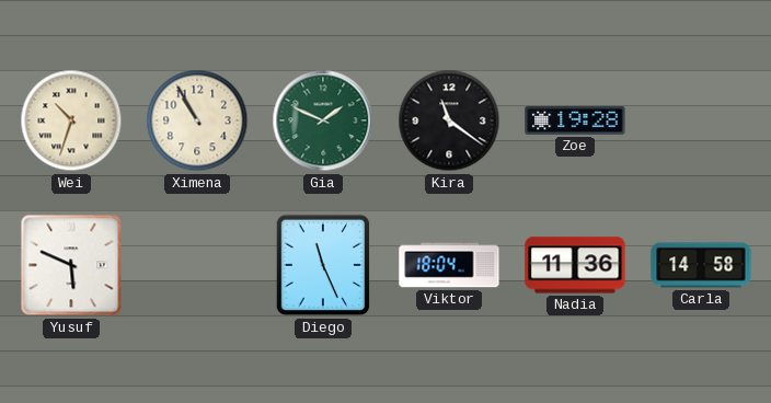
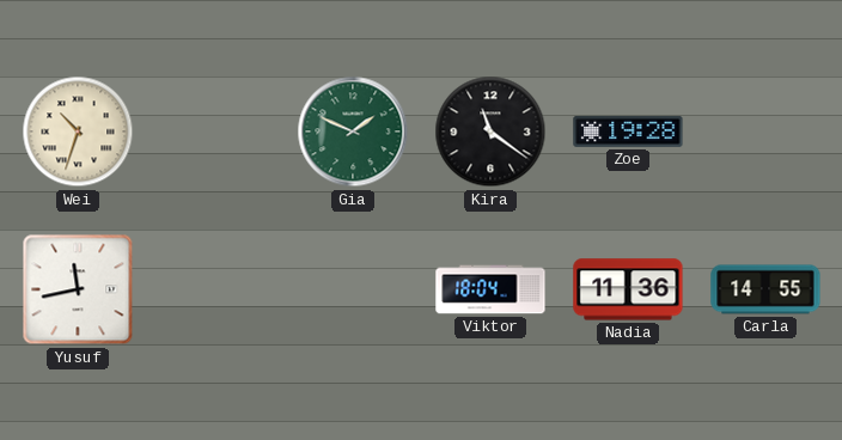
Ximena: 10:55 -> none
Yusuf: 5:49 -> 11:43
Diego: 11:26 -> none
Carla: 14:58 -> 14:55
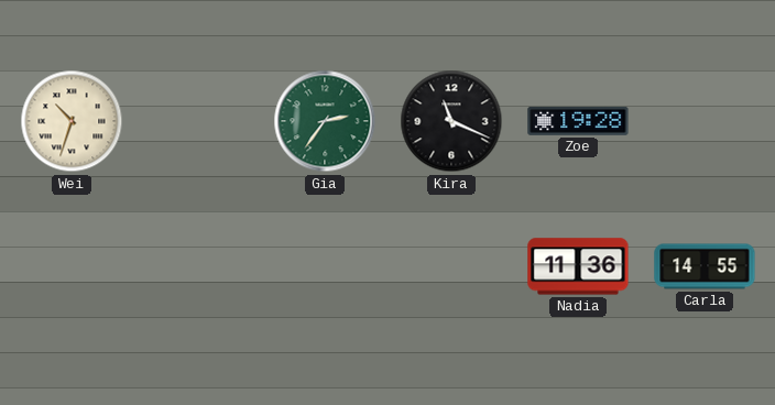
Gia: 1:49 -> 2:36
Kira: 11:21 -> 11:19
Yusuf: 11:43 -> none
Viktor: 18:04 -> none
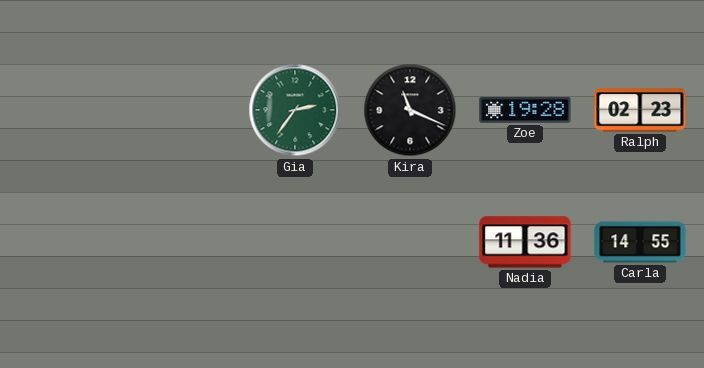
Wei: 10:33 -> none
Ralph: none -> 02:23
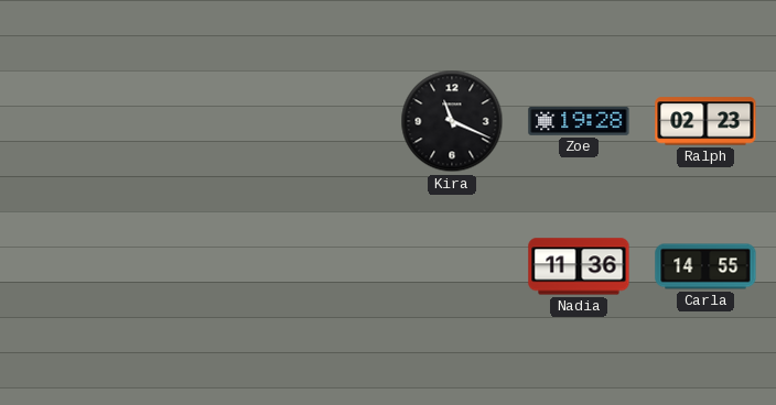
Gia: 2:36 -> none
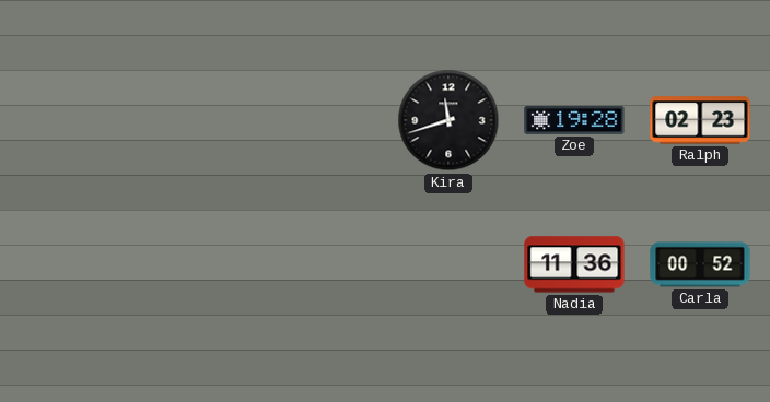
Kira: 11:19 -> 11:42
Carla: 14:55 -> 00:52
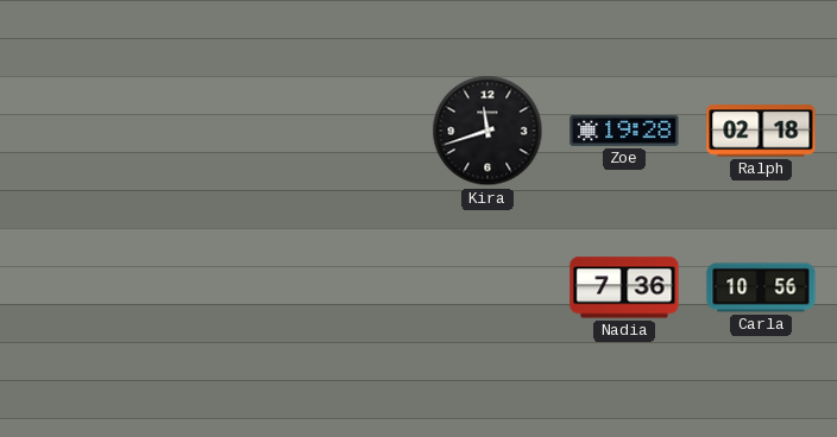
Ralph: 02:23 -> 02:18
Nadia: 11:36 -> 7:36
Carla: 00:52 -> 10:56
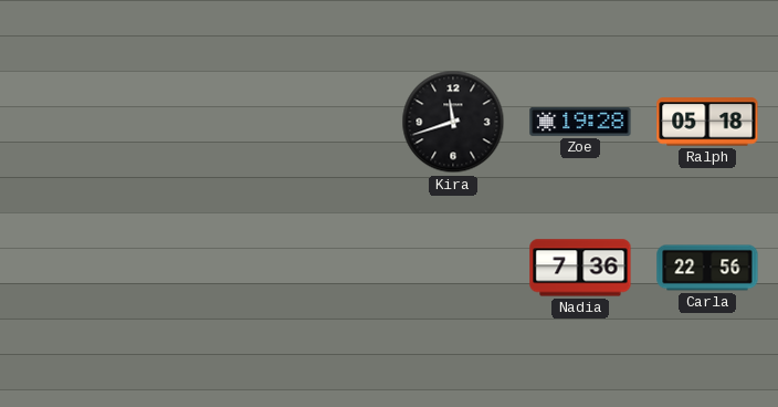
Ralph: 02:18 -> 05:18
Carla: 10:56 -> 22:56
